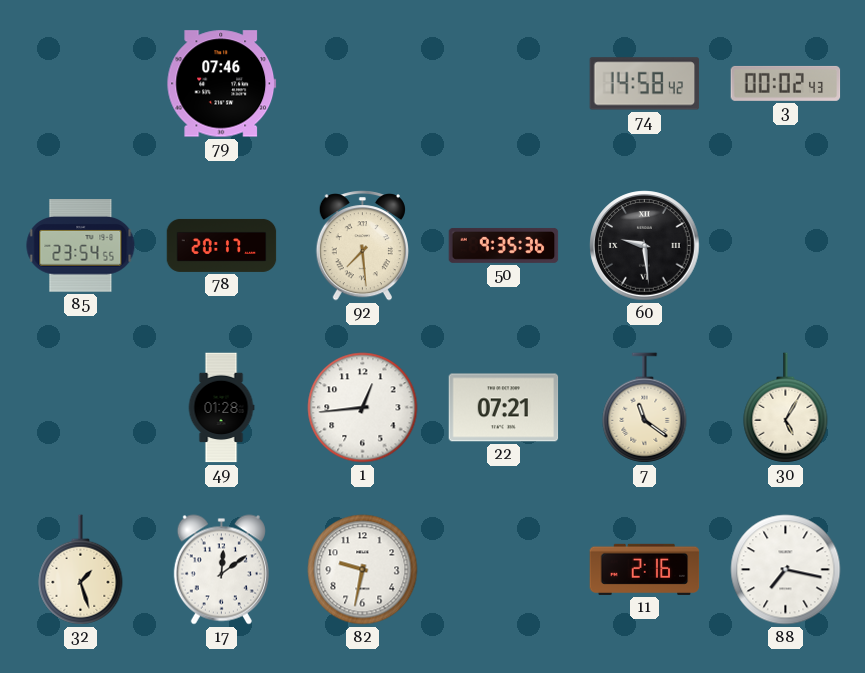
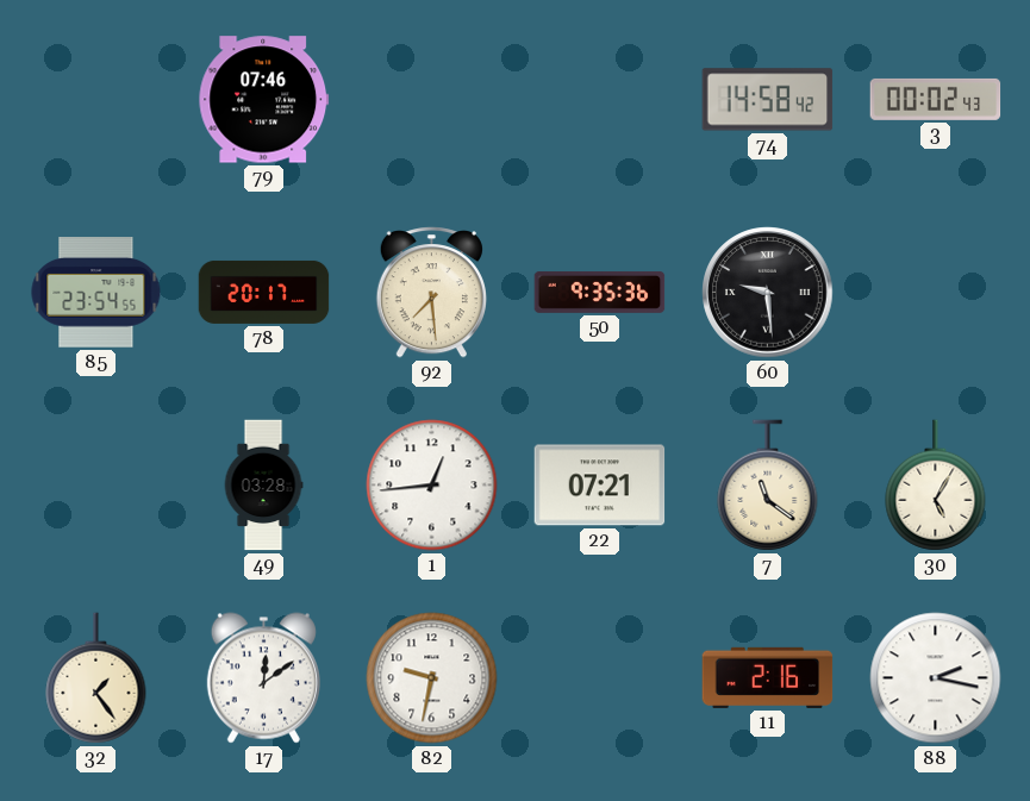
49: 01:28 -> 03:28
32: 1:27 -> 1:24
88: 7:17 -> 2:17
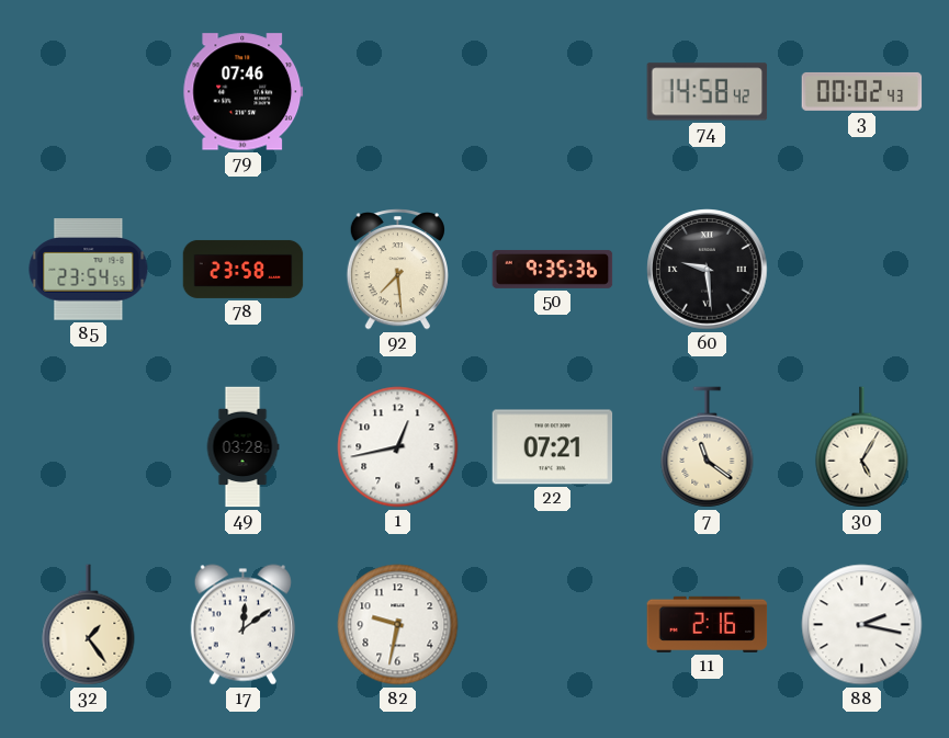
78: 20:17 -> 23:58
1: 12:44 -> 12:43
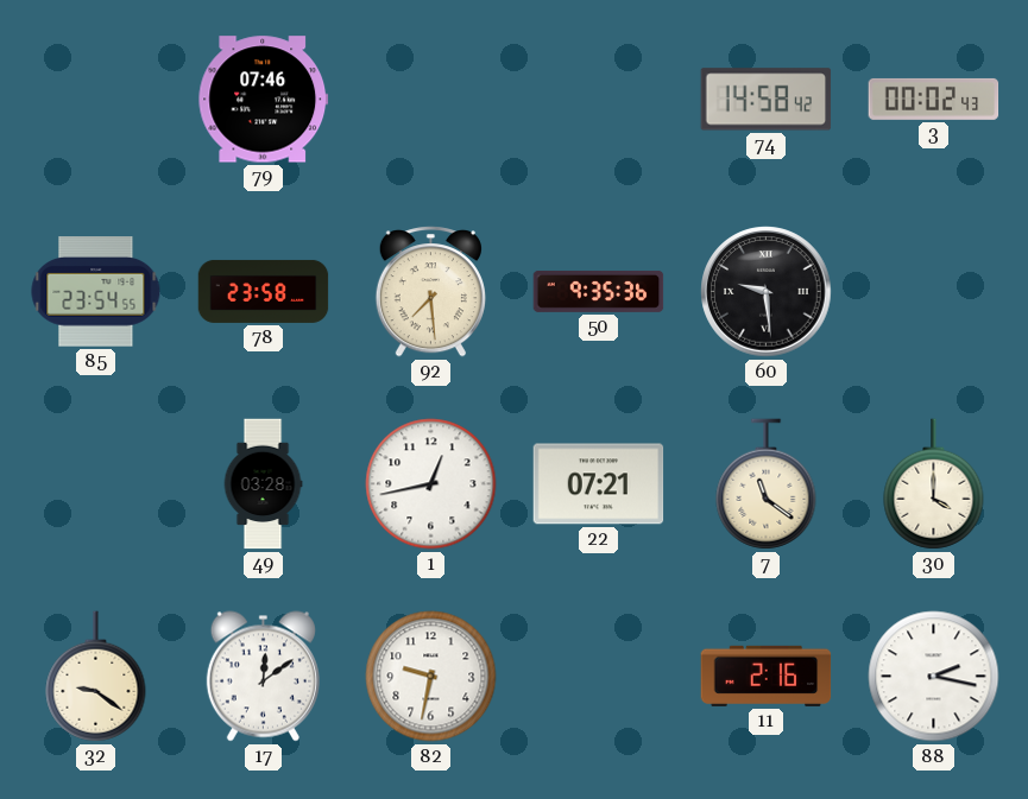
30: 5:05 -> 4:00
32: 1:24 -> 9:21
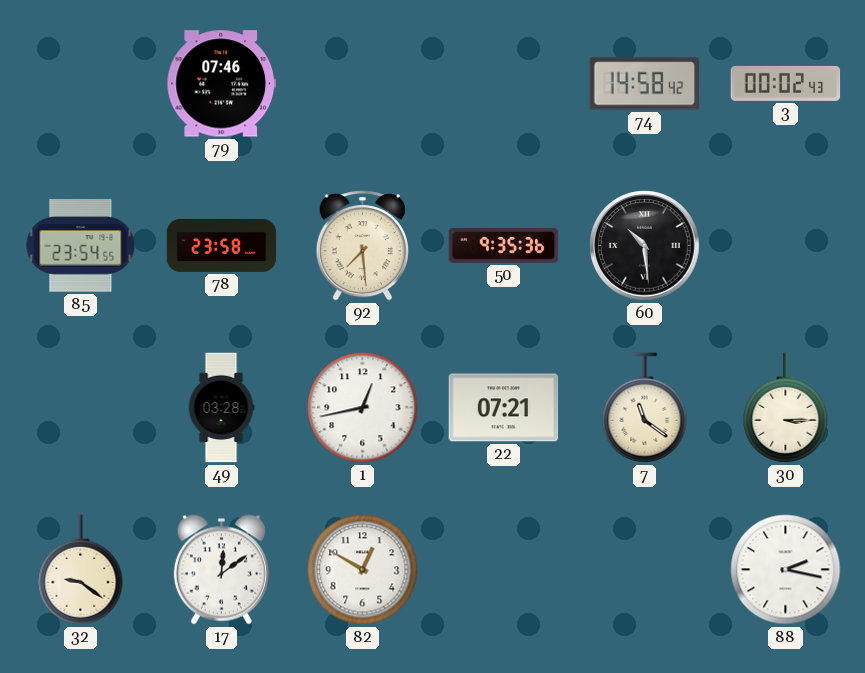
60: 9:29 -> 10:29
30: 4:00 -> 3:15
82: 9:32 -> 12:50
11: 2:16 -> none
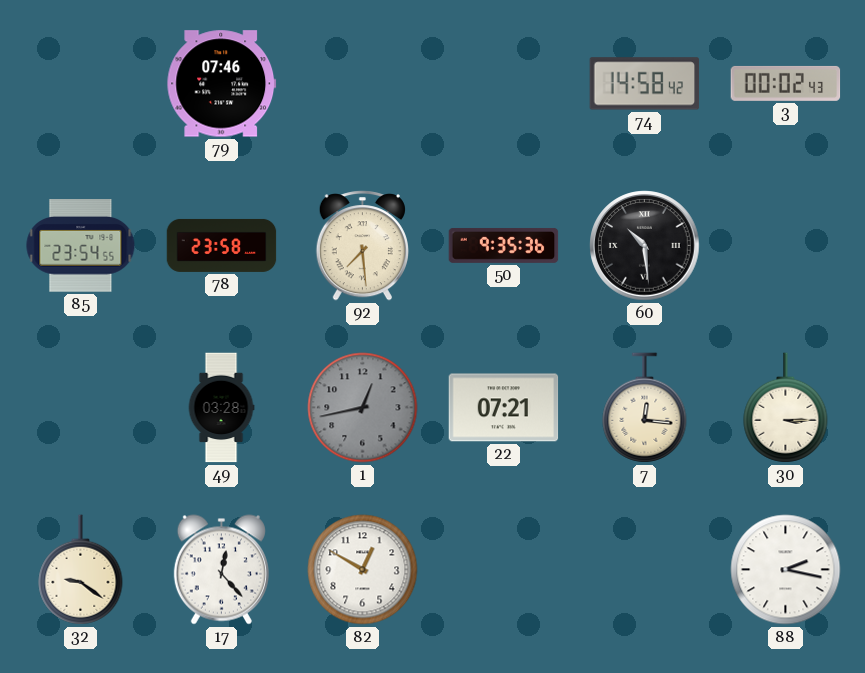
1 dial: white -> grey
7: 11:21 -> 12:16
17: 12:09 -> 12:23
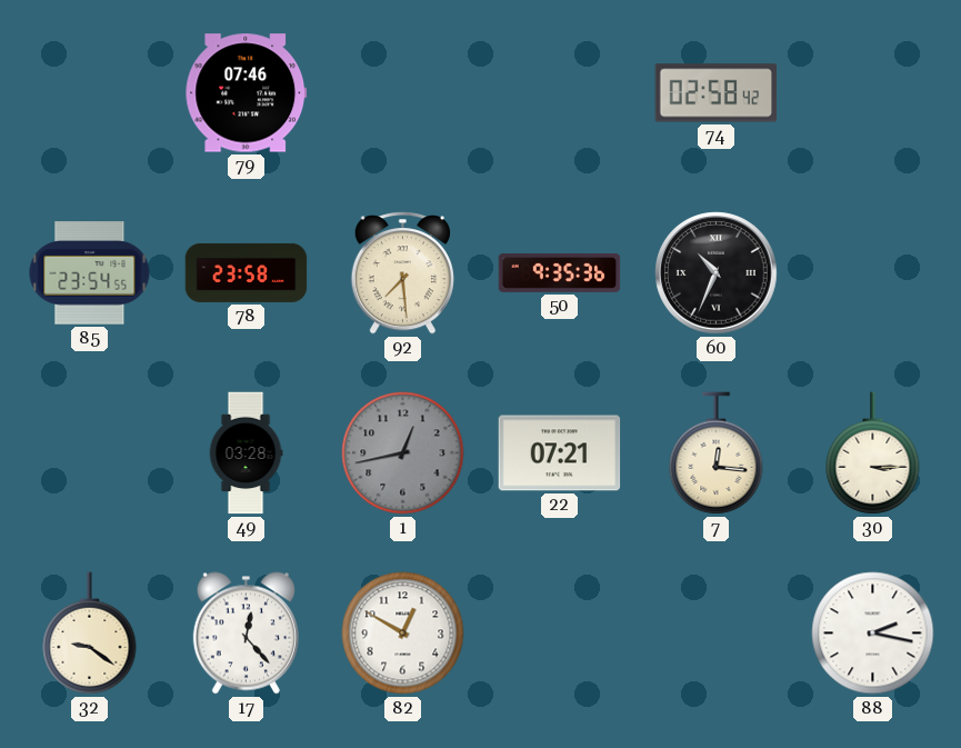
74: 14:58 -> 02:58
3: 00:02 -> none
60: 10:29 -> 10:34
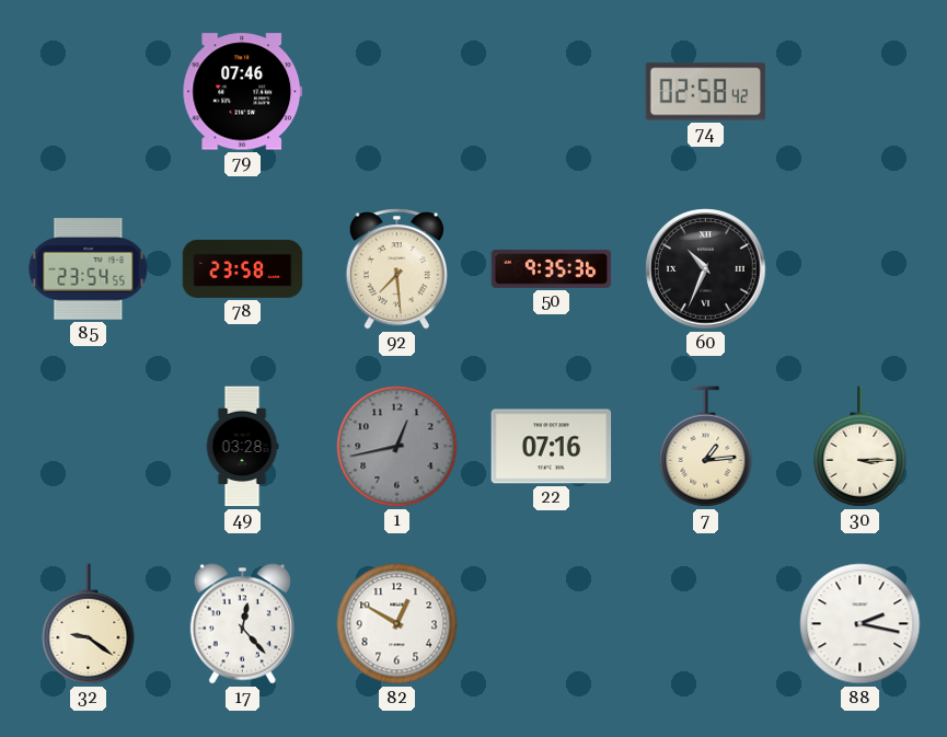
22: 07:21 -> 07:16
7: 12:16 -> 1:14
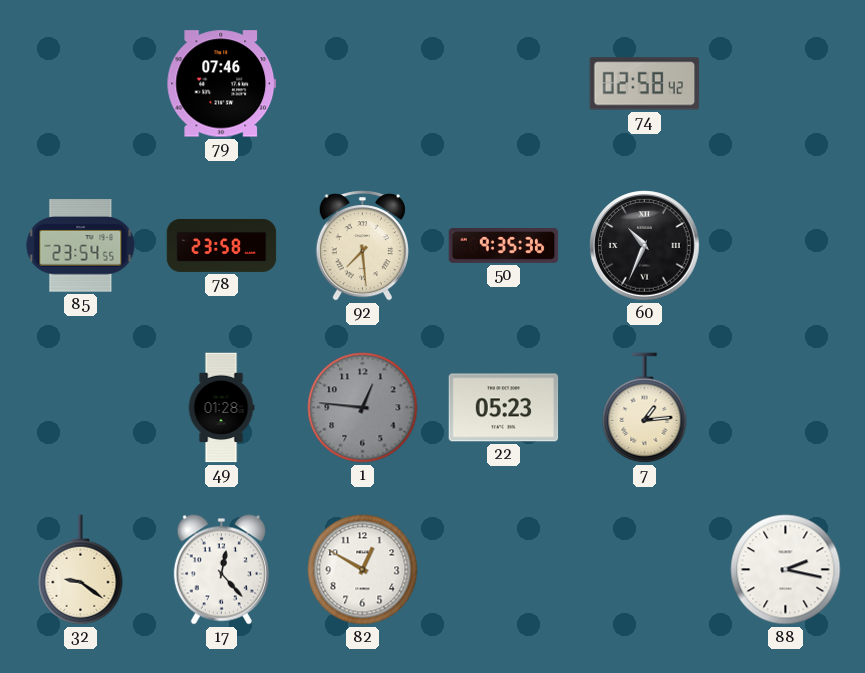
49: 03:28 -> 01:28
1: 12:43 -> 12:46
22: 07:16 -> 05:23
30: 3:15 -> none
